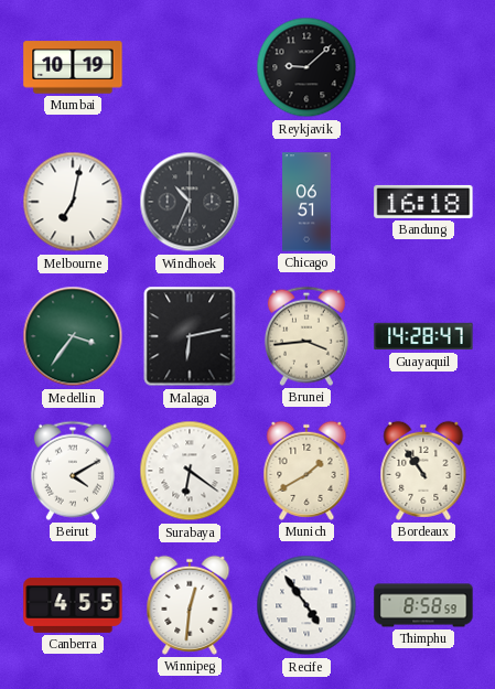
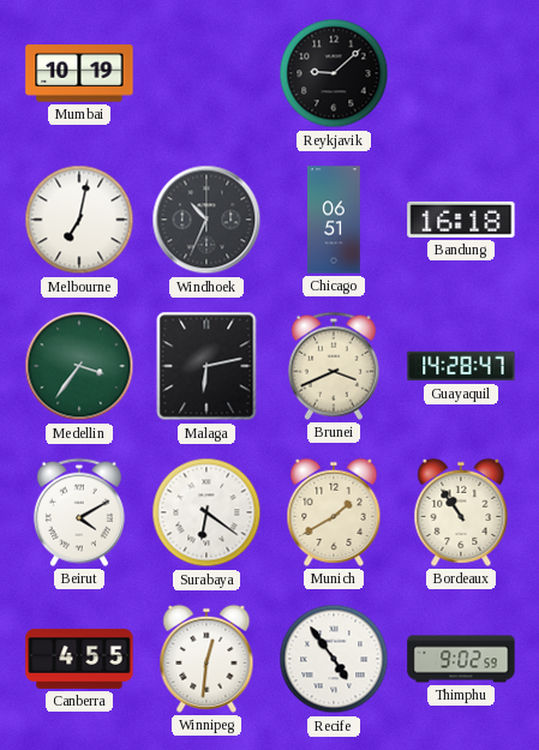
Brunei: 3:44 -> 3:41
Thimphu: 8:58 -> 9:02
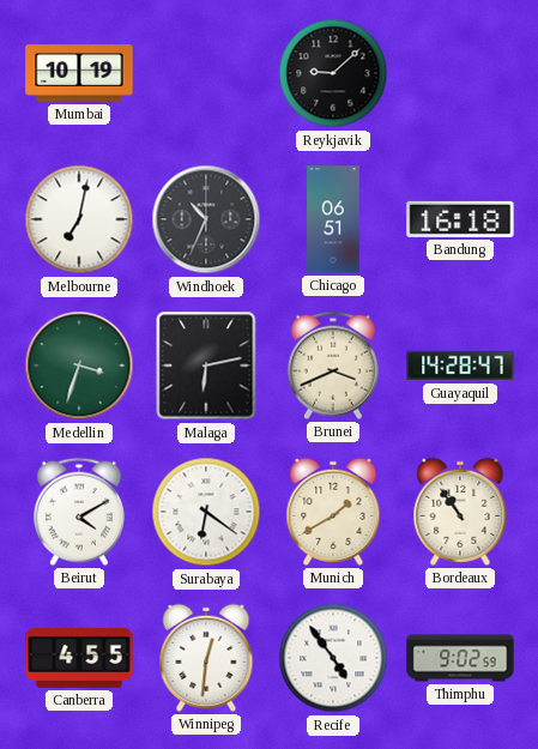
Medellin: 3:36 -> 3:33
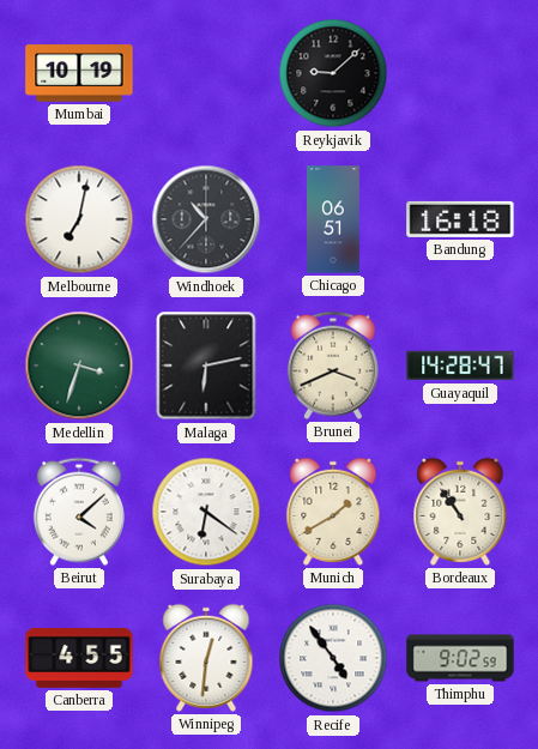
Windhoek: 10:34 -> 10:37
Beirut: 4:10 -> 4:08
